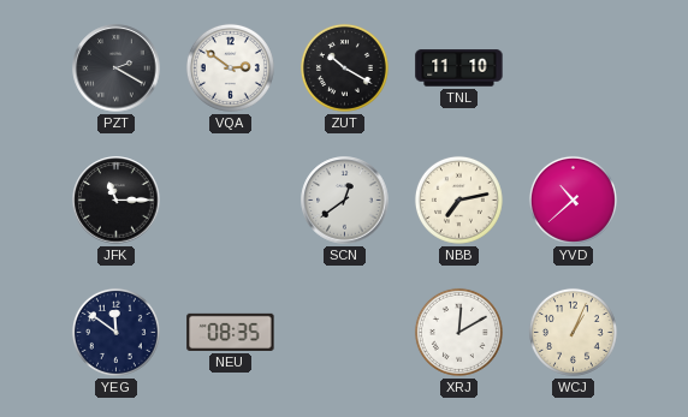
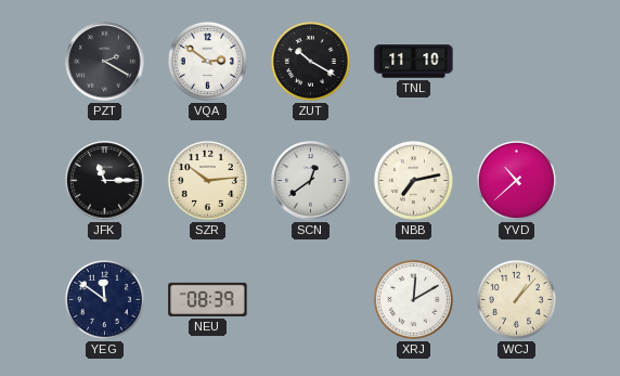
SZR: none -> 10:14
NEU: 08:35 -> 08:39
WCJ: 1:04 -> 1:07
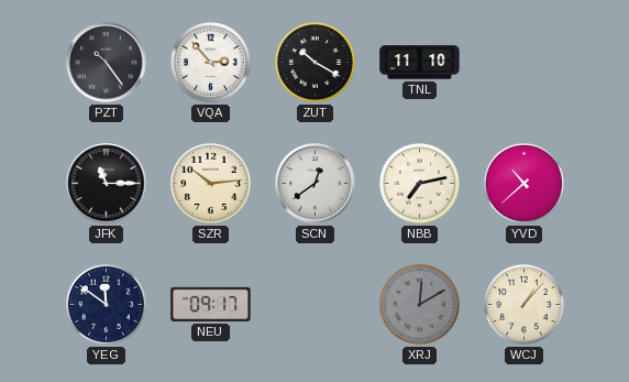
PZT: 2:20 -> 10:24
VQA: 2:51 -> 2:53
NEU: 08:39 -> 09:17
XRJ dial: white -> grey
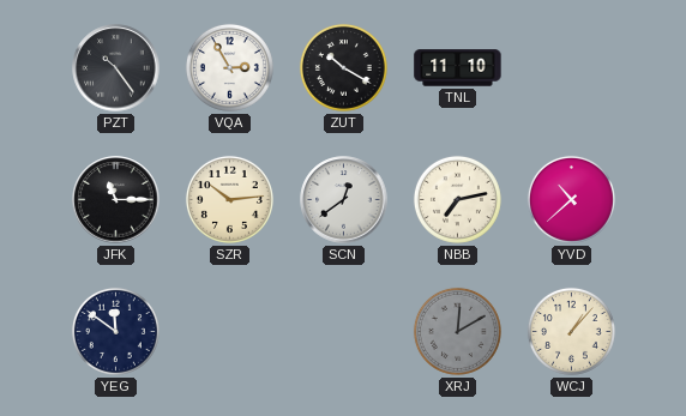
VQA: 2:53 -> 2:55
NEU: 09:17 -> none
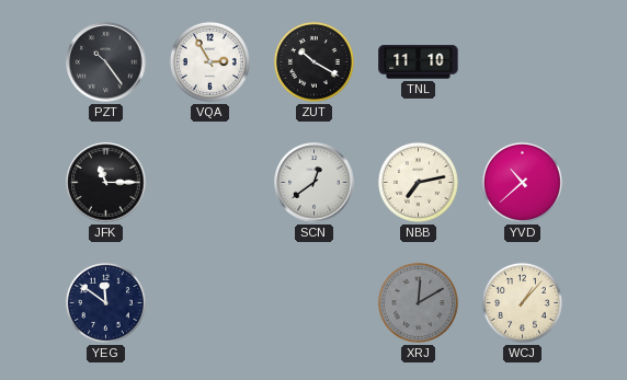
SZR: 10:14 -> none
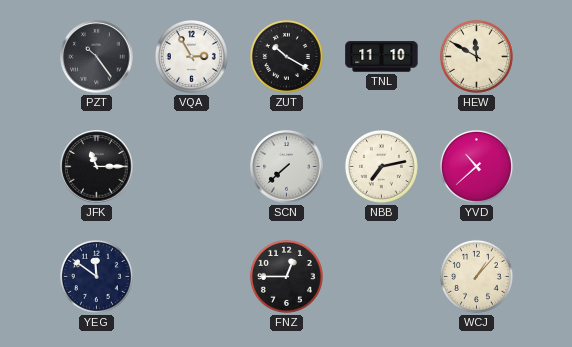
HEW: none -> 11:50
SCN: 12:39 -> 7:38
FNZ: none -> 12:45
XRJ: 12:10 -> none
